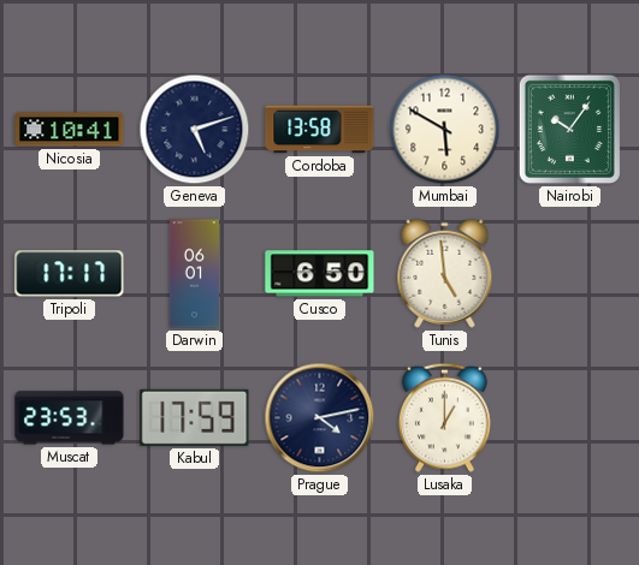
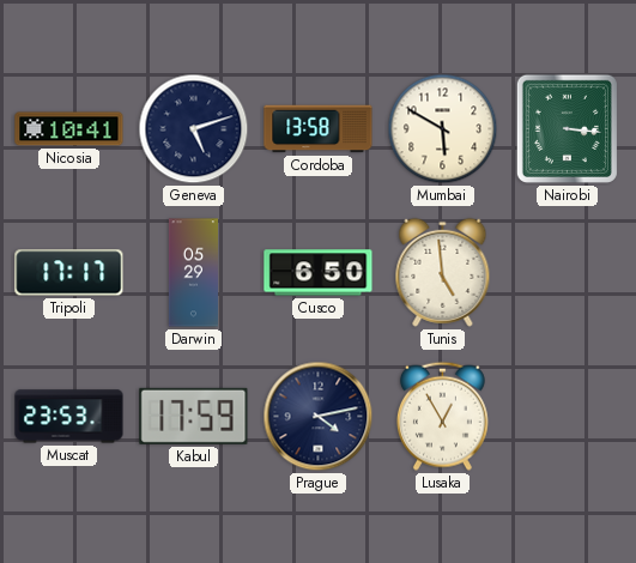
Nairobi: 10:06 -> 3:16
Darwin: 06:01 -> 05:29
Lusaka: 1:00 -> 12:55
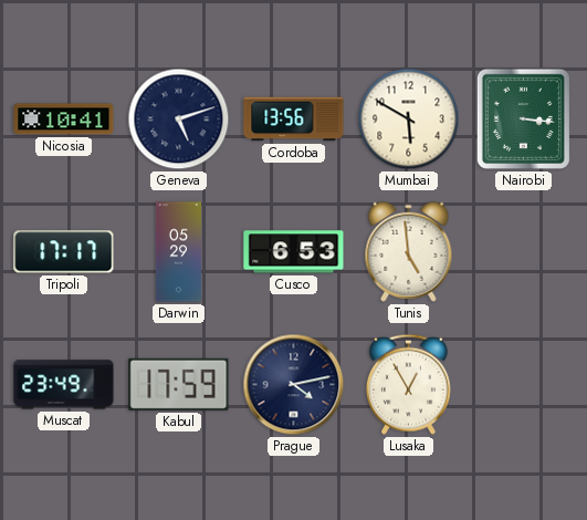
Cordoba: 13:58 -> 13:56
Cusco: 6:50 -> 6:53
Muscat: 23:53 -> 23:49
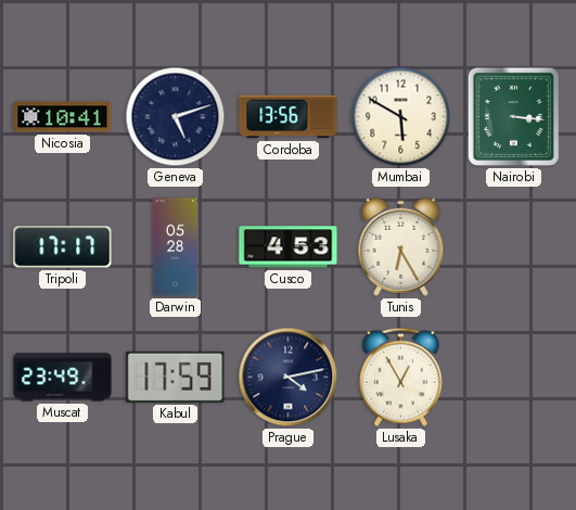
Darwin: 05:29 -> 05:28
Cusco: 6:53 -> 4:53
Tunis: 4:59 -> 6:25
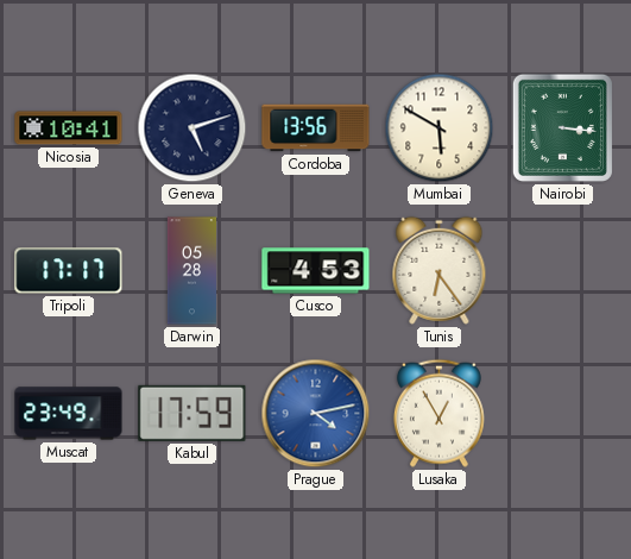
Tunis: 6:25 -> 6:24
Prague dial: navy -> blue
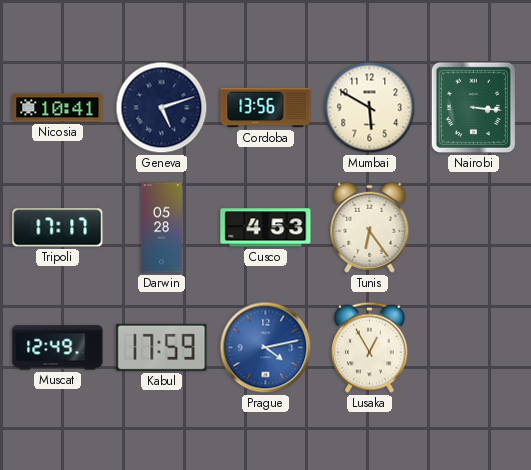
Muscat: 23:49 -> 12:49
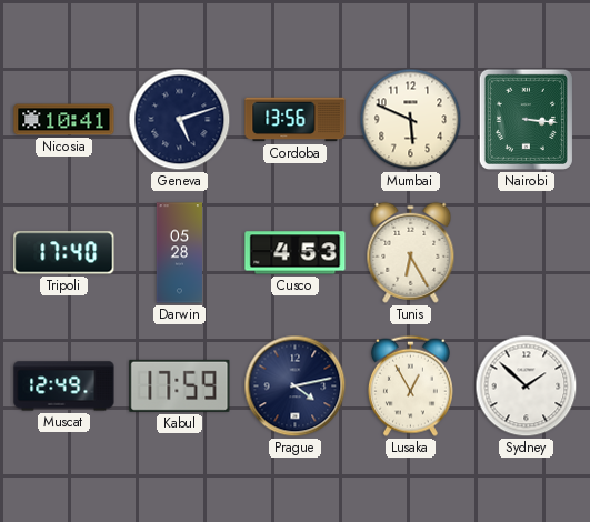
Mumbai: 5:50 -> 5:49
Tripoli: 17:17 -> 17:40
Tunis: 6:24 -> 6:25
Prague dial: blue -> navy
Sydney: none -> 1:52
